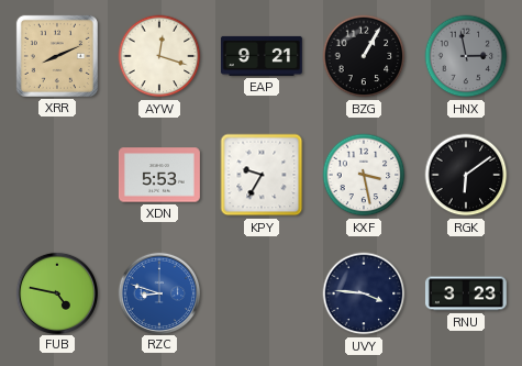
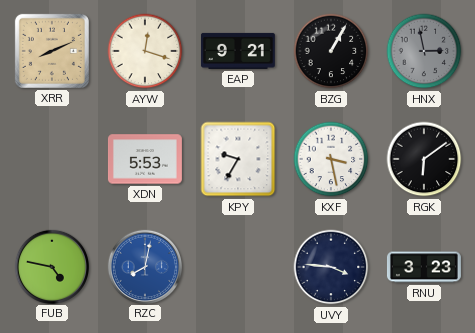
RZC: 8:48 -> 8:02
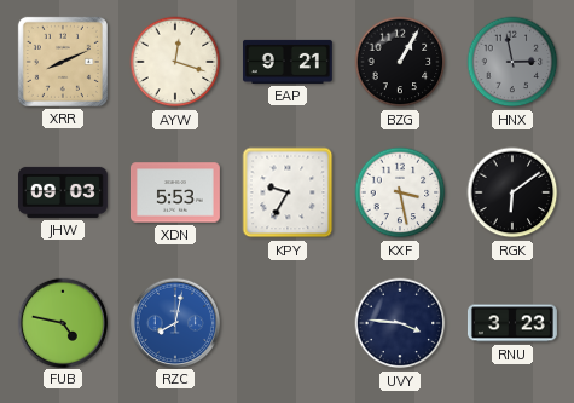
JHW: none -> 09:03
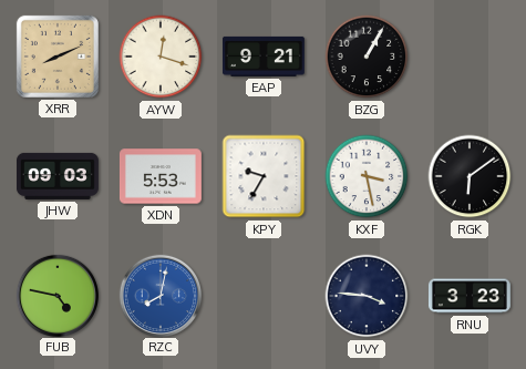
HNX: 2:58 -> none
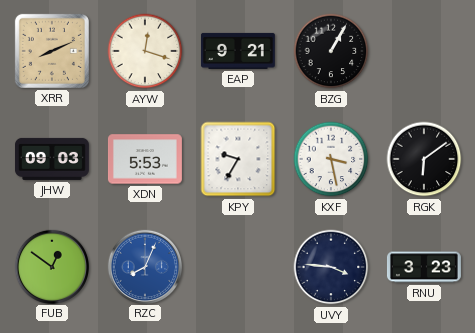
FUB: 4:47 -> 12:51
RZC: 8:02 -> 8:04
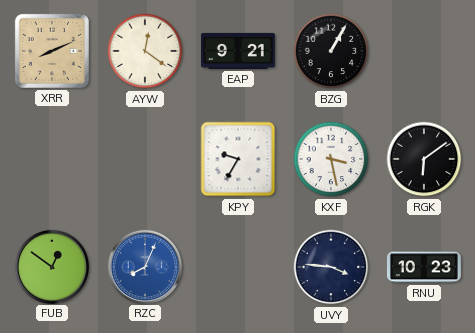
AYW: 12:18 -> 12:21
JHW: 09:03 -> none
XDN: 5:53 -> none
RNU: 3:23 -> 10:23
